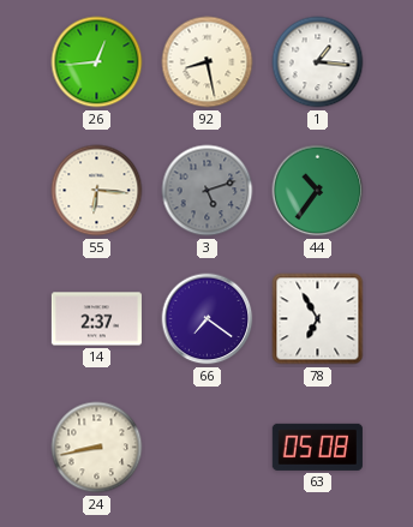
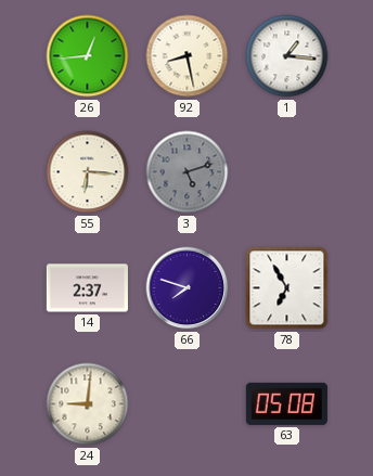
44: 10:36 -> none
66: 7:21 -> 7:48
24: 8:43 -> 9:01
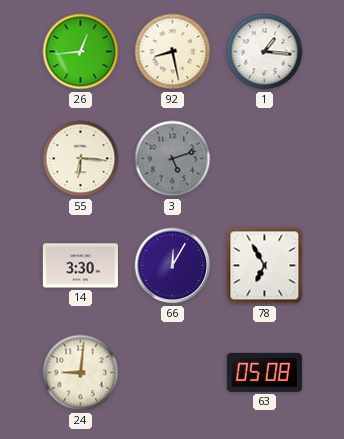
14: 2:37 -> 3:30
66: 7:48 -> 12:05
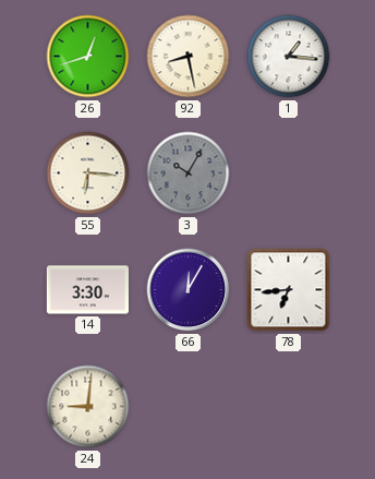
26: 12:44 -> 12:42
3: 5:12 -> 10:05
78: 6:55 -> 6:44
63: 05:08 -> none
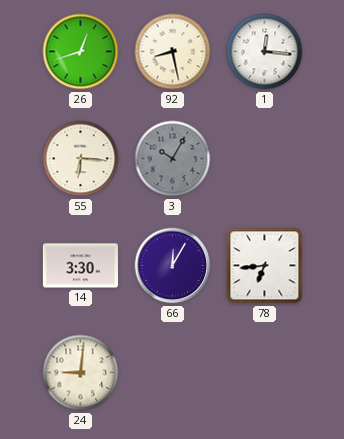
1: 1:16 -> 12:16
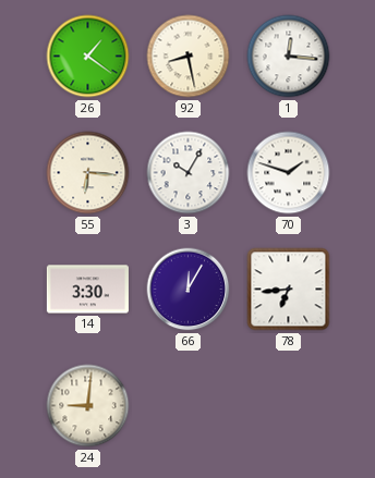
26: 12:42 -> 1:21
3 dial: grey -> white
70: none -> 1:48
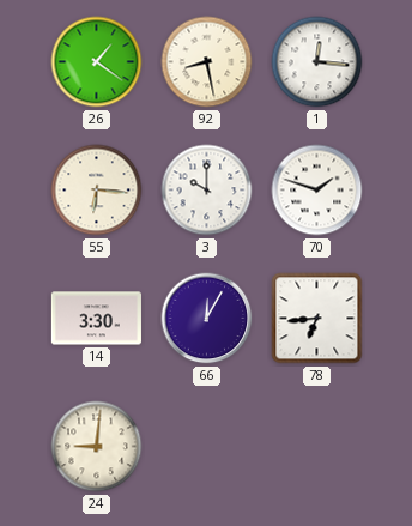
3: 10:05 -> 10:00
